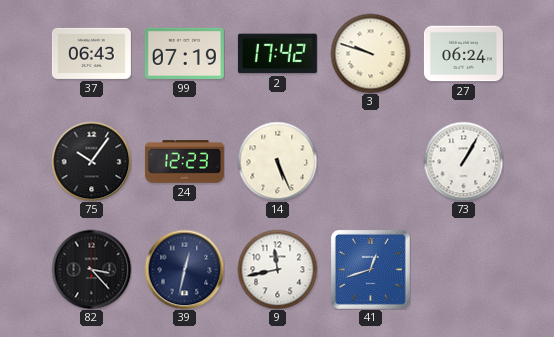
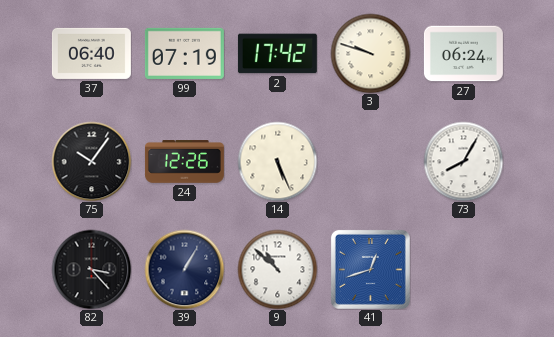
37: 06:43 -> 06:40
24: 12:23 -> 12:26
73: 1:05 -> 8:05
39: 12:32 -> 1:05
9: 11:43 -> 10:52
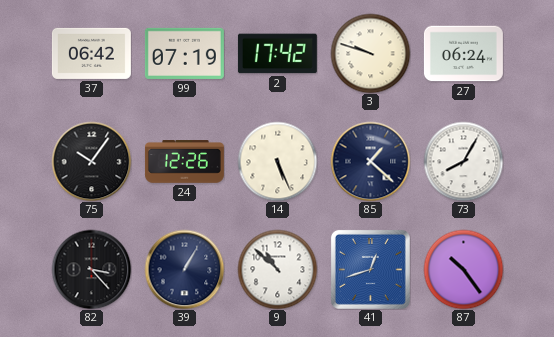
37: 06:40 -> 06:42
85: none -> 1:22
87: none -> 10:24
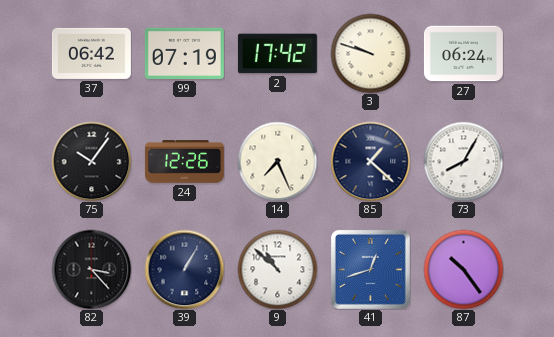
14: 5:26 -> 7:26
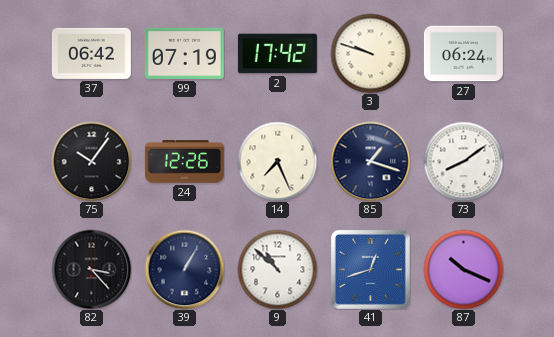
85: 1:22 -> 1:18
73: 8:05 -> 8:09
87: 10:24 -> 10:19
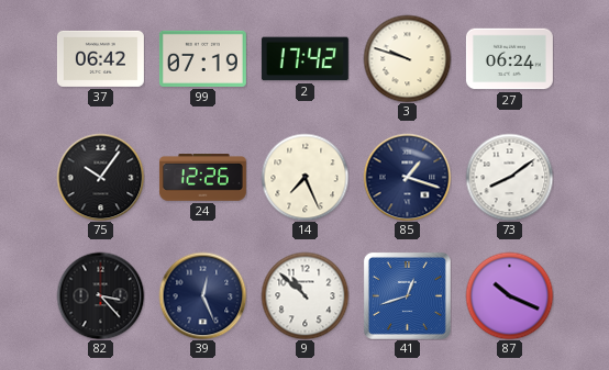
39: 1:05 -> 12:26
